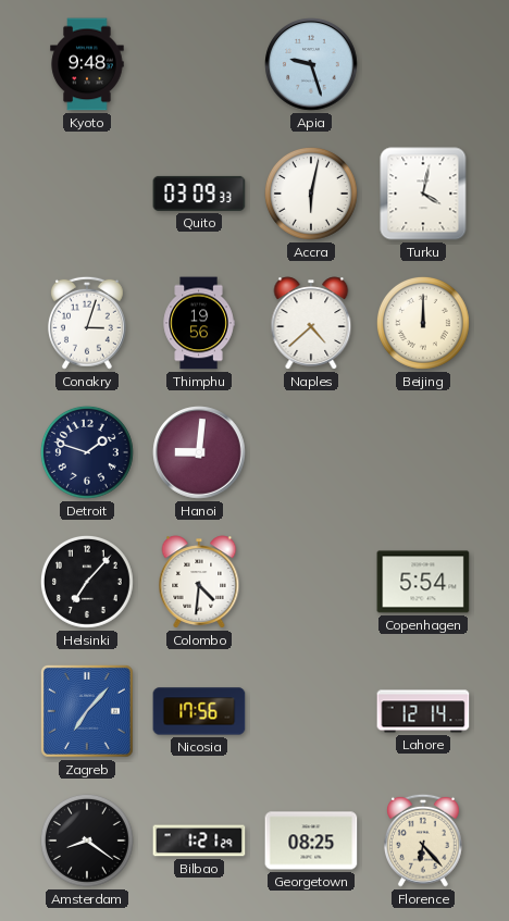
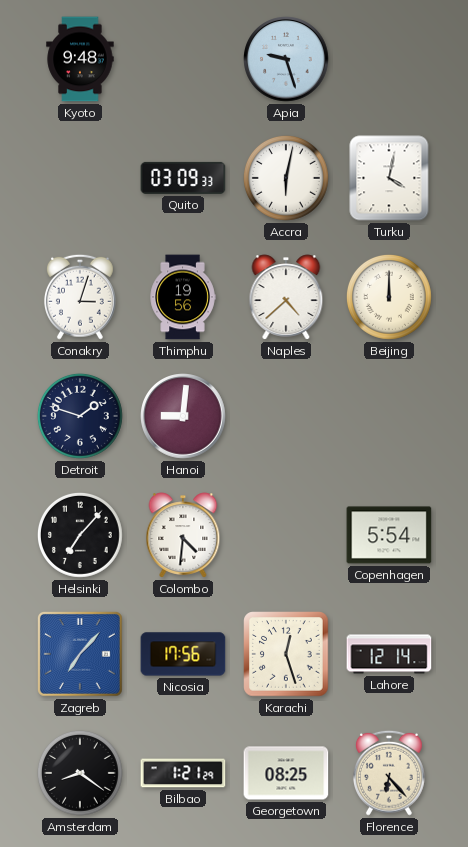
Karachi: none -> 12:27
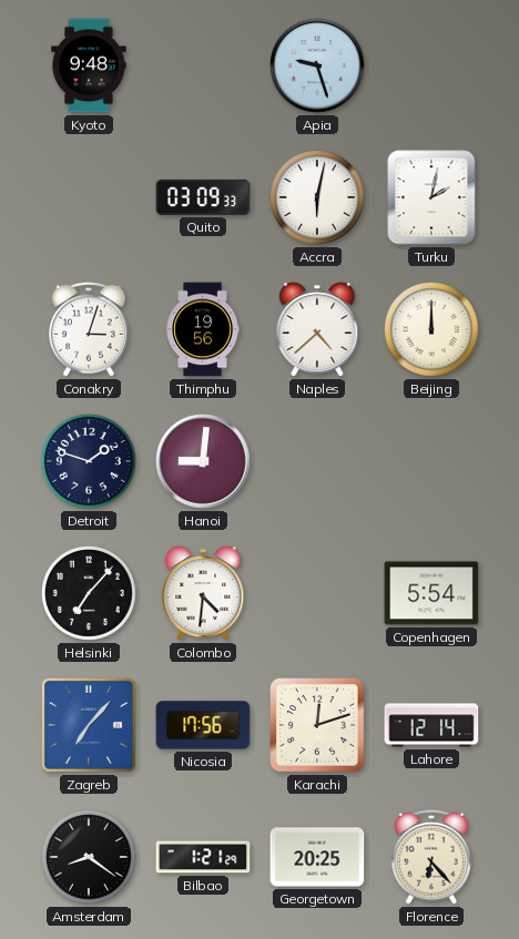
Turku: 4:02 -> 2:02
Karachi: 12:27 -> 12:12
Georgetown: 08:25 -> 20:25
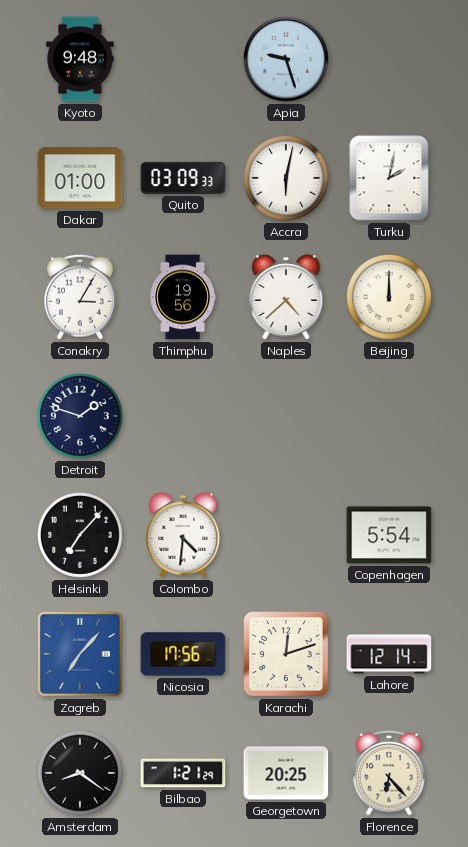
Dakar: none -> 01:00
Conakry: 3:03 -> 3:05
Hanoi: 9:01 -> none
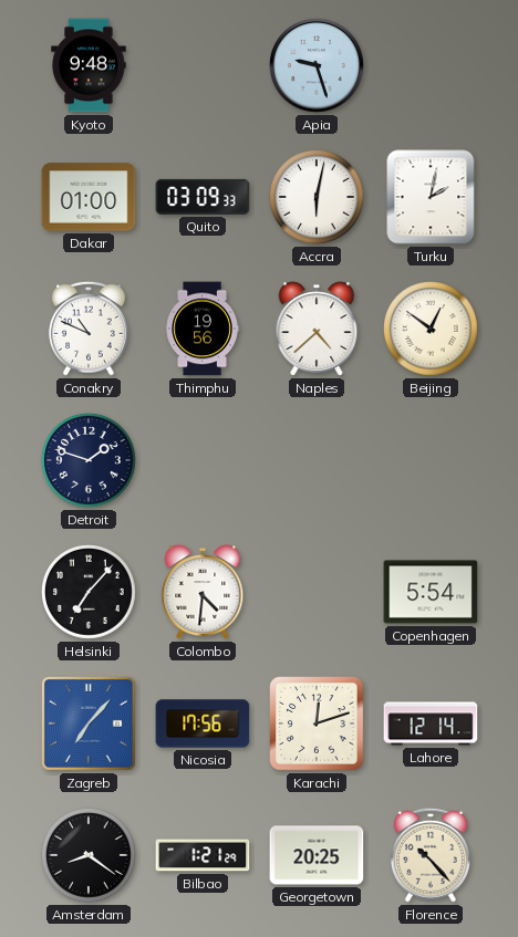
Conakry: 3:05 -> 10:49
Beijing: 12:00 -> 12:51
Florence: 6:23 -> 10:23
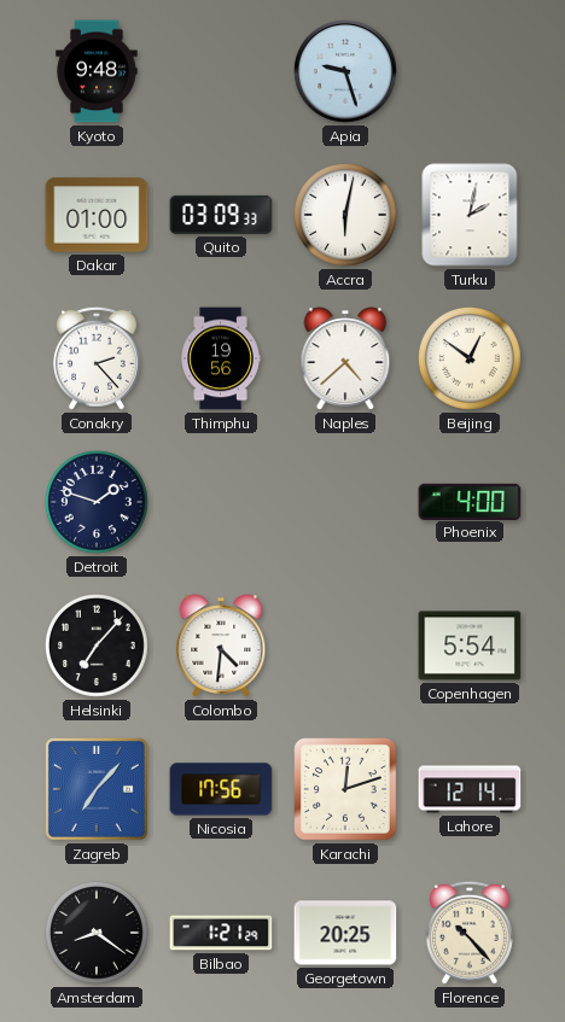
Conakry: 10:49 -> 2:23
Phoenix: none -> 4:00
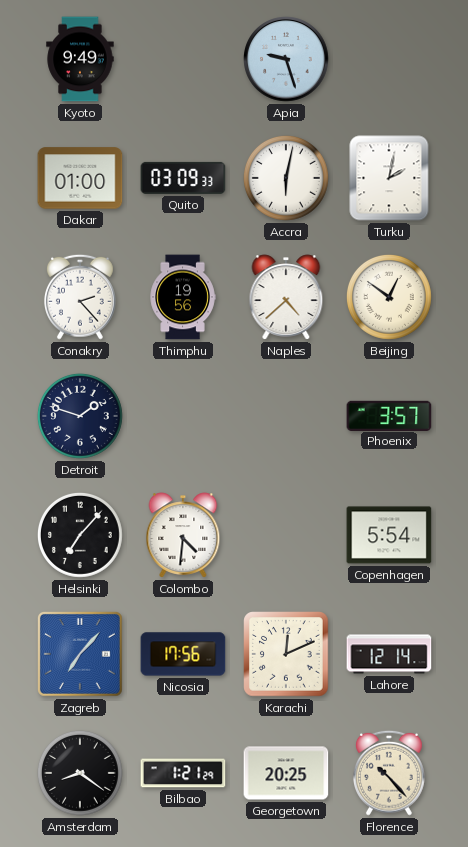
Kyoto: 9:48 -> 9:49
Phoenix: 4:00 -> 3:57
Karachi: 12:12 -> 12:11
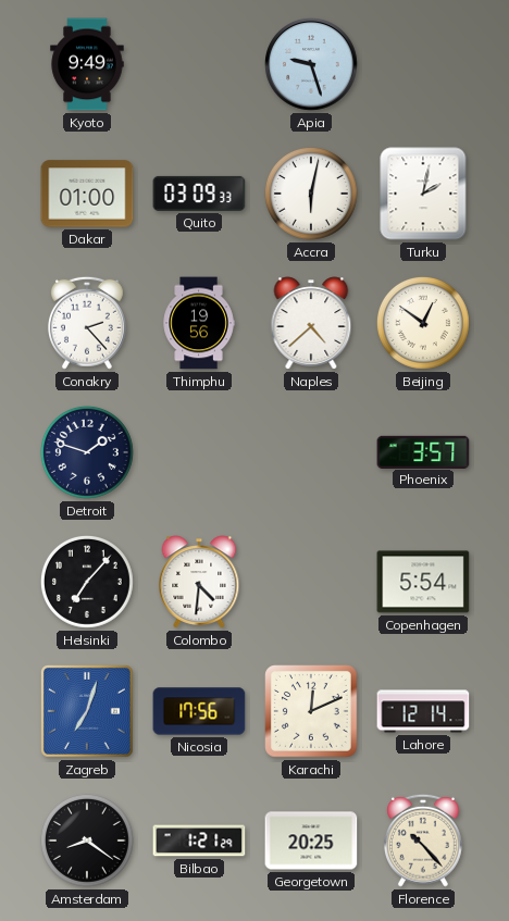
Zagreb: 7:07 -> 7:03
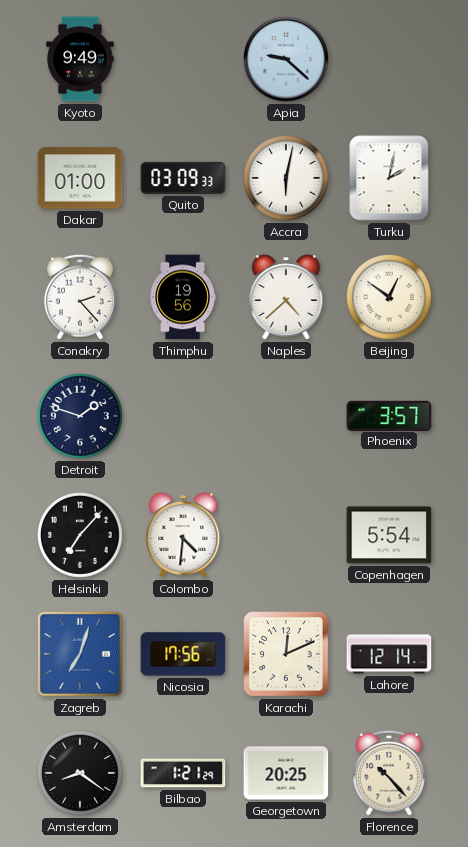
Apia: 9:27 -> 9:22
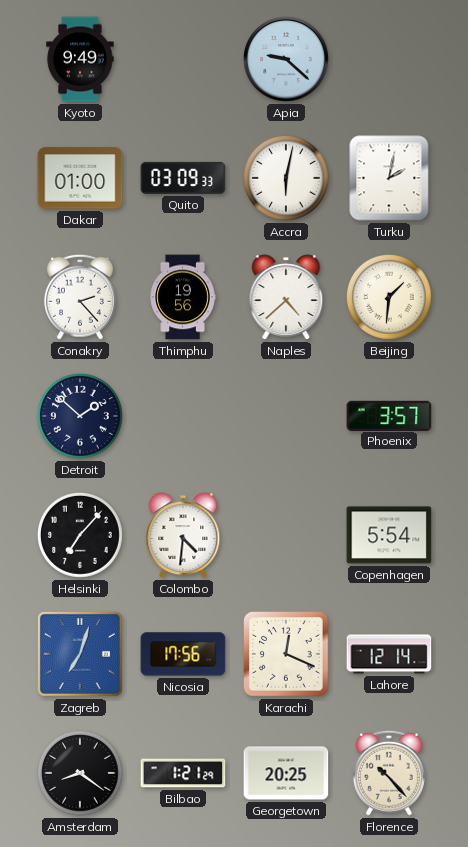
Beijing: 12:51 -> 1:31
Detroit: 1:48 -> 1:52
Karachi: 12:11 -> 12:19
